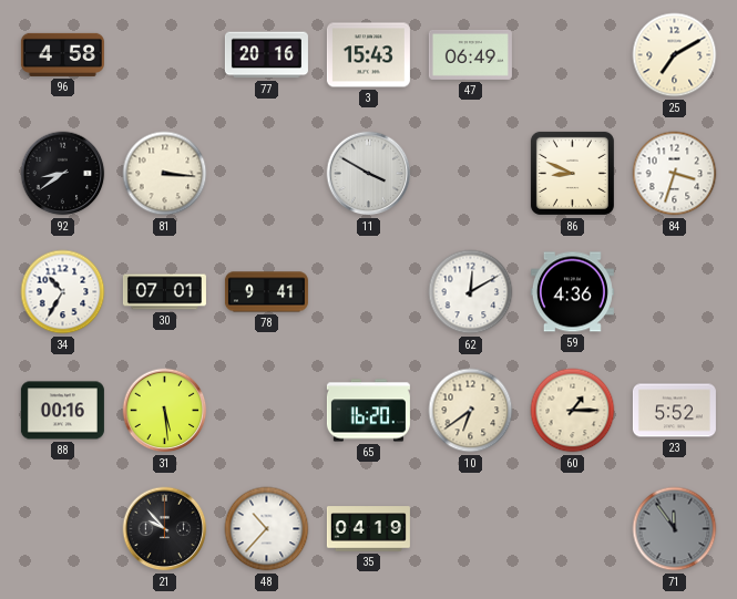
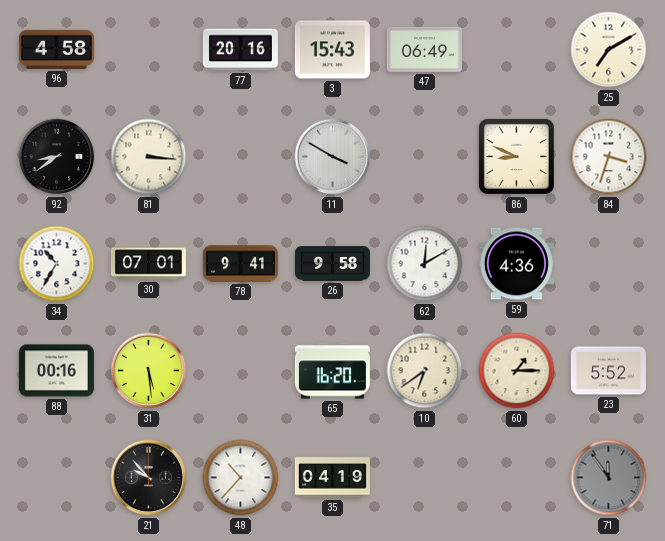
26: none -> 9:58
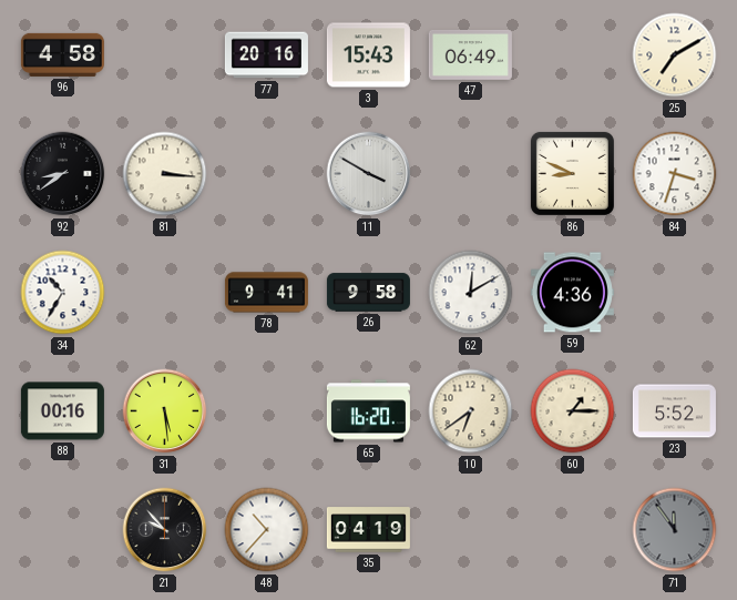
30: 07:01 -> none
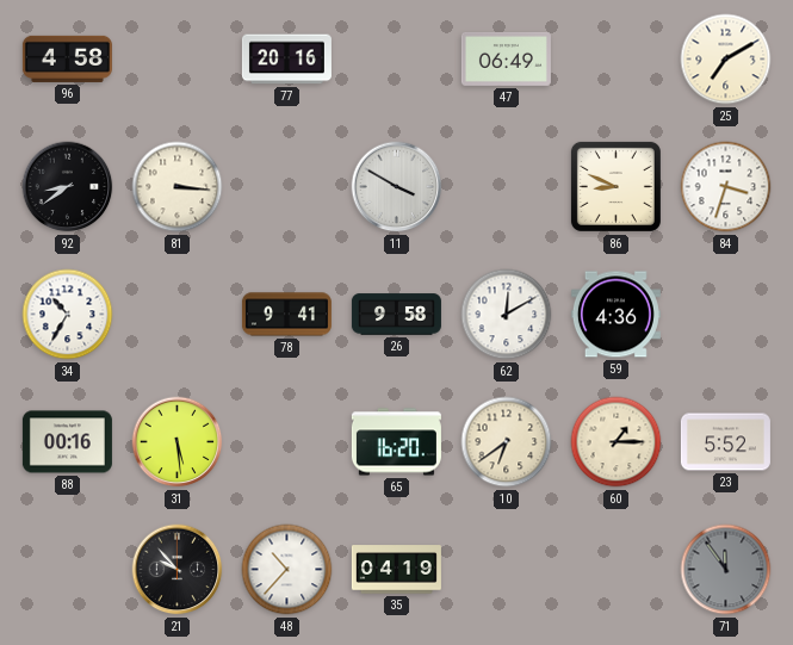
3: 15:43 -> none
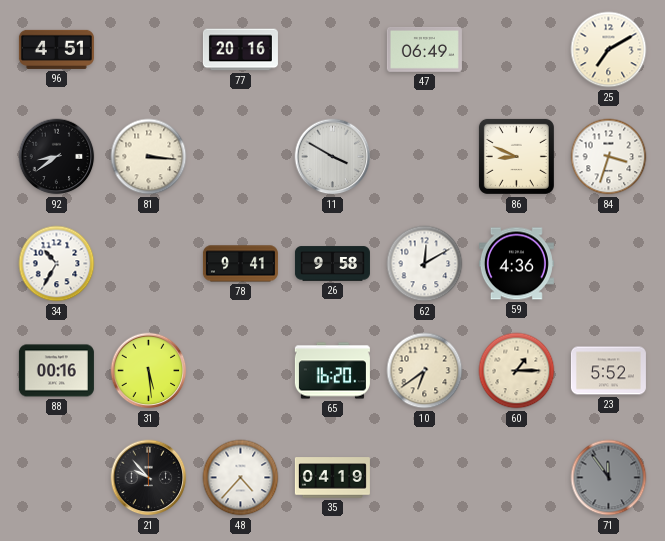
96: 4:58 -> 4:51
48: 10:37 -> 4:37
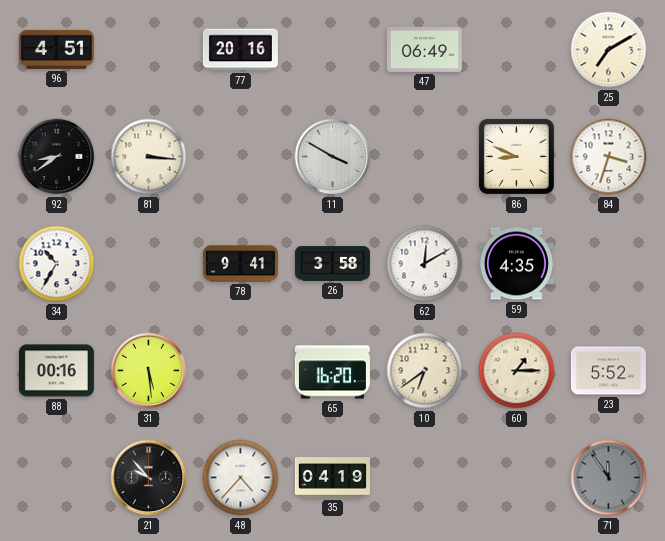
26: 9:58 -> 3:58
59: 4:36 -> 4:35
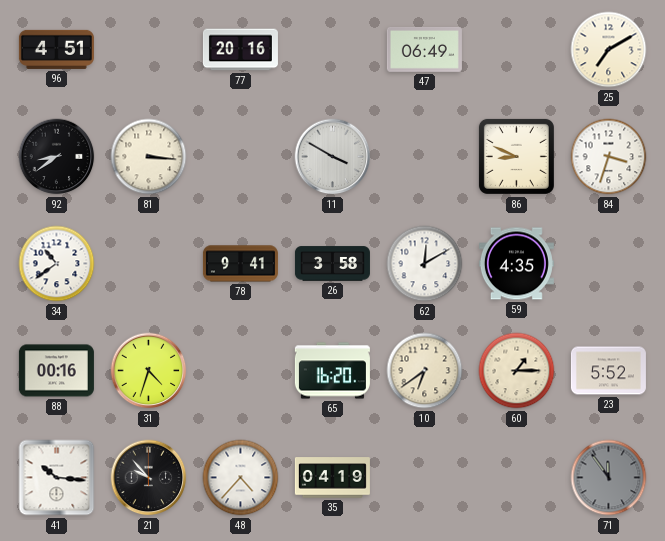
34: 10:35 -> 10:39
31: 5:29 -> 4:33
41: none -> 10:16
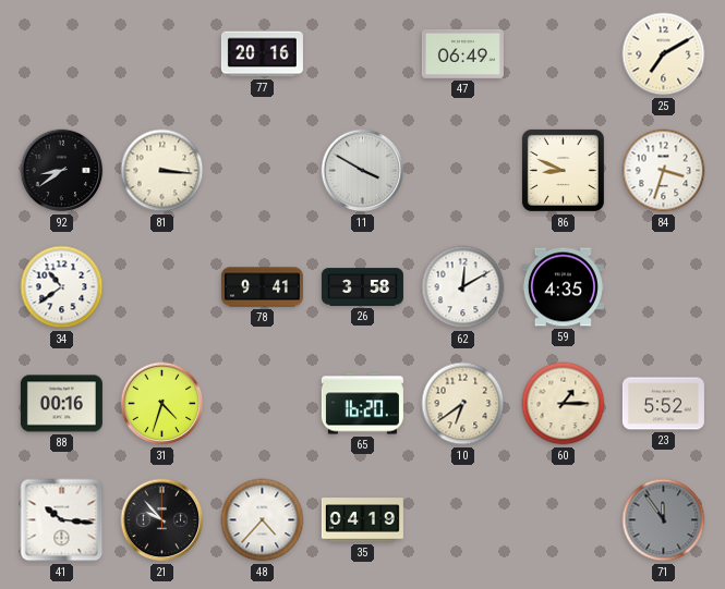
96: 4:51 -> none
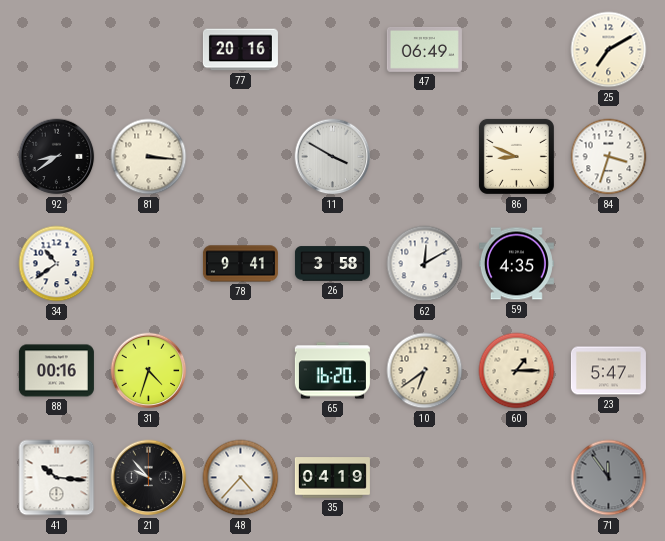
23: 5:52 -> 5:47
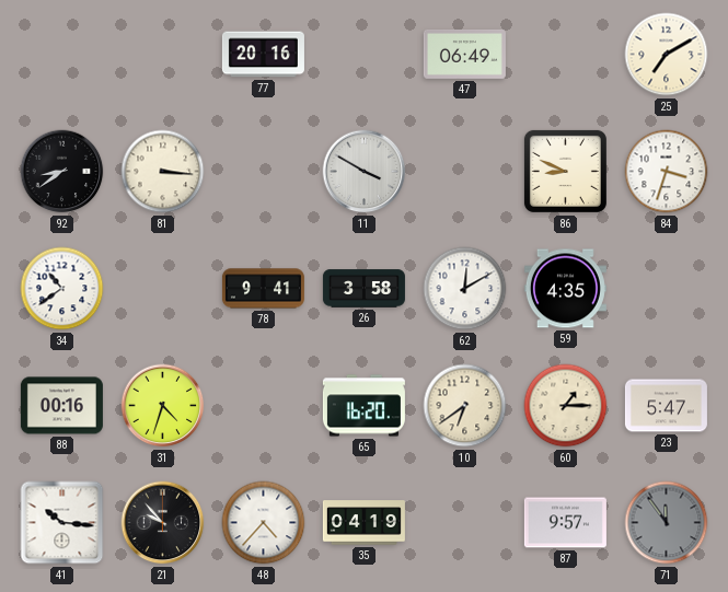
87: none -> 9:57
